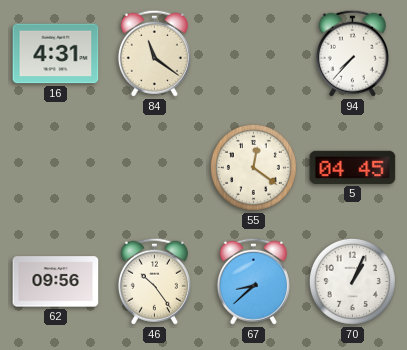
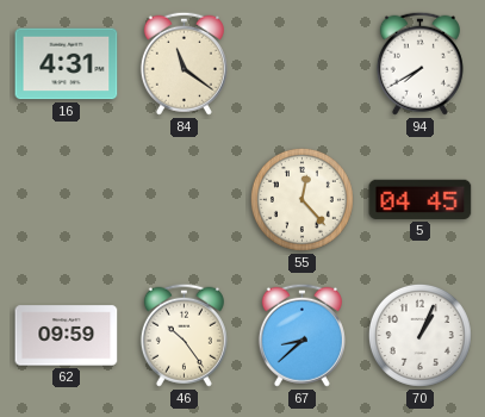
94: 7:37 -> 7:40
55: 12:21 -> 12:23
62: 09:56 -> 09:59
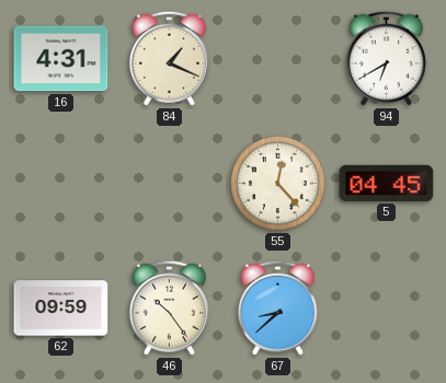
84: 11:21 -> 1:19
94: 7:40 -> 6:40
70: 1:04 -> none
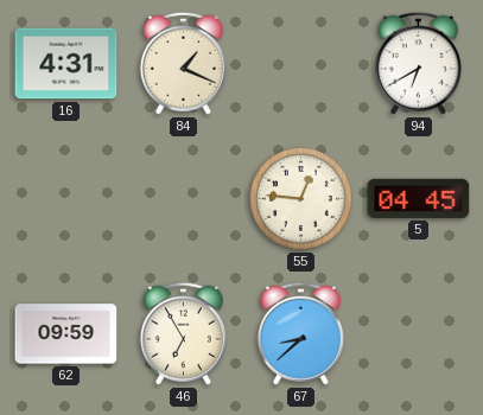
55: 12:23 -> 12:46
46: 10:24 -> 6:55
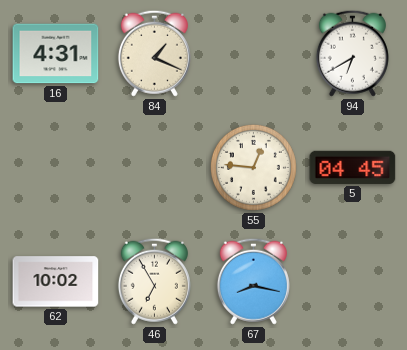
62: 09:59 -> 10:02
67: 8:38 -> 8:17
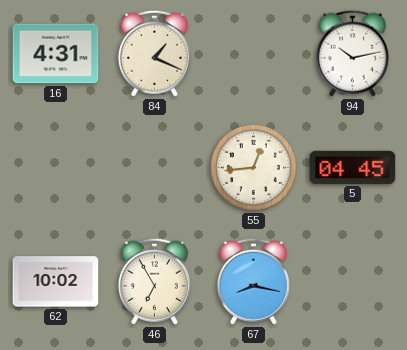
94: 6:40 -> 10:13
55: 12:46 -> 12:44
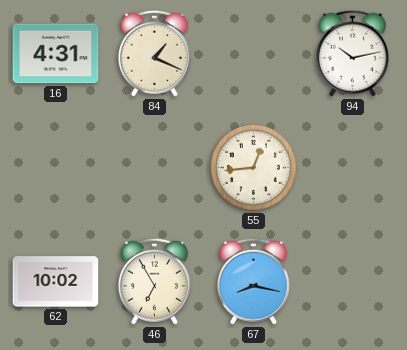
5: 04:45 -> none
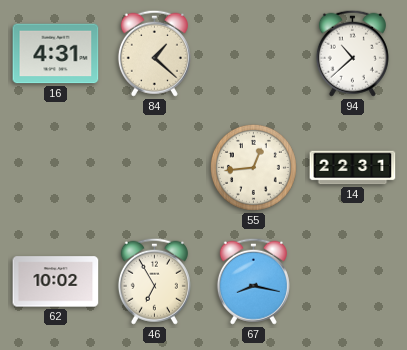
84: 1:19 -> 1:22
94: 10:13 -> 10:38
14: none -> 22:31
